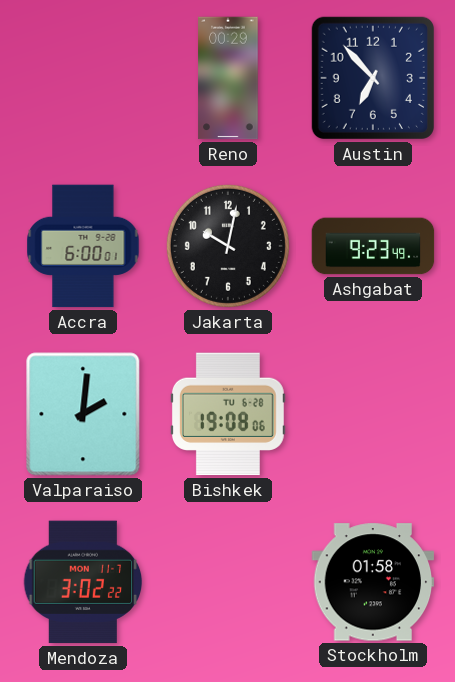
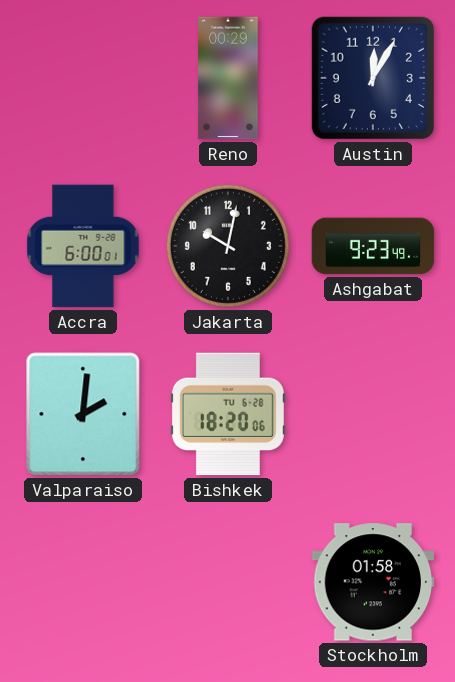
Austin: 6:53 -> 12:05
Bishkek: 19:08 -> 18:20
Mendoza: 3:02 -> none
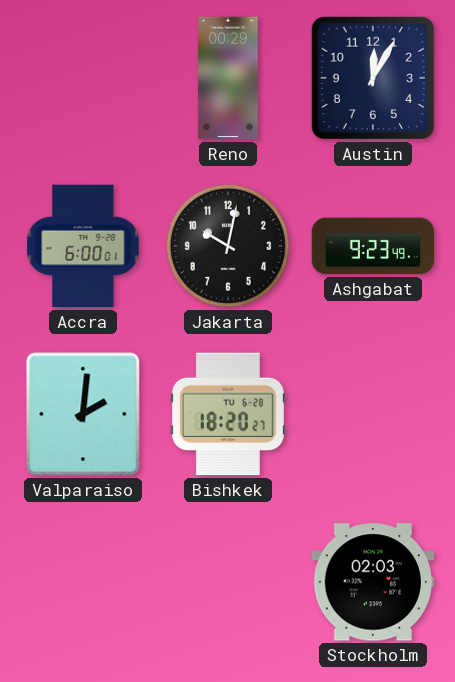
Bishkek: 18:20:06 -> 18:20:27
Stockholm: 01:58 -> 02:03
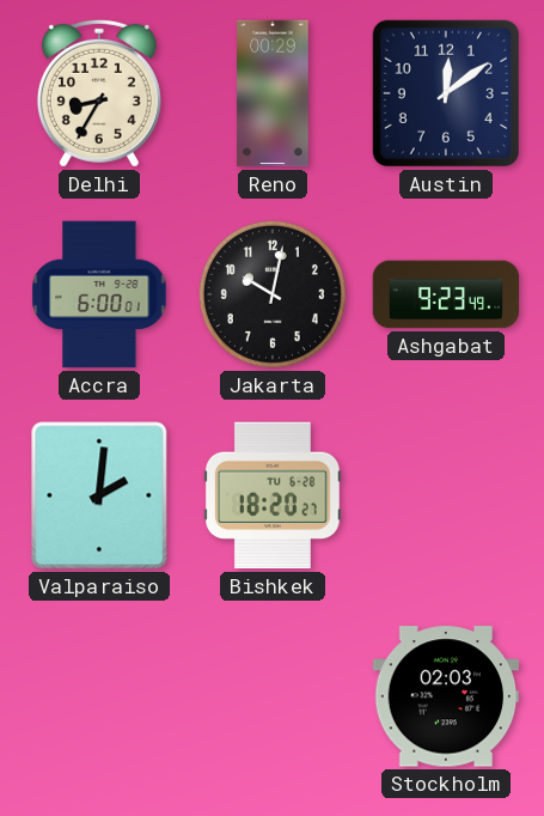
Delhi: none -> 8:35
Austin: 12:05 -> 12:09
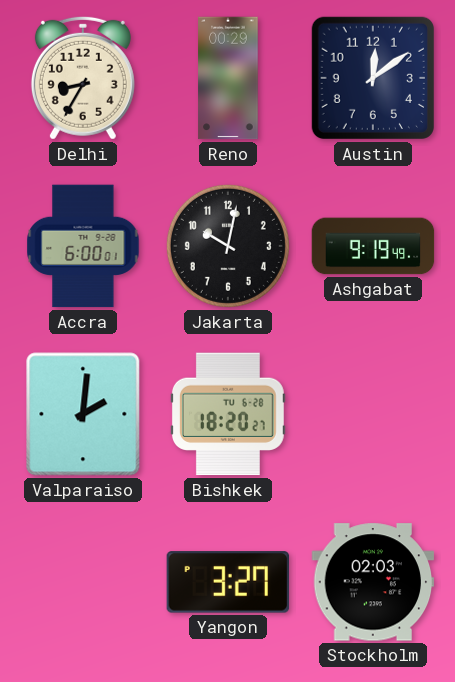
Ashgabat: 9:23 -> 9:19
Yangon: none -> 3:27
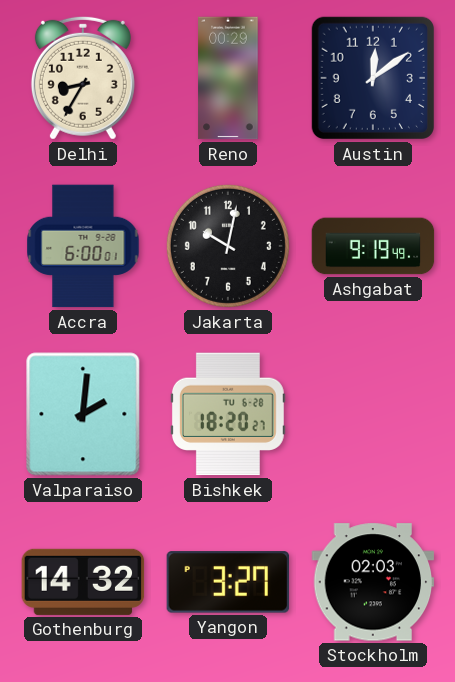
Gothenburg: none -> 14:32
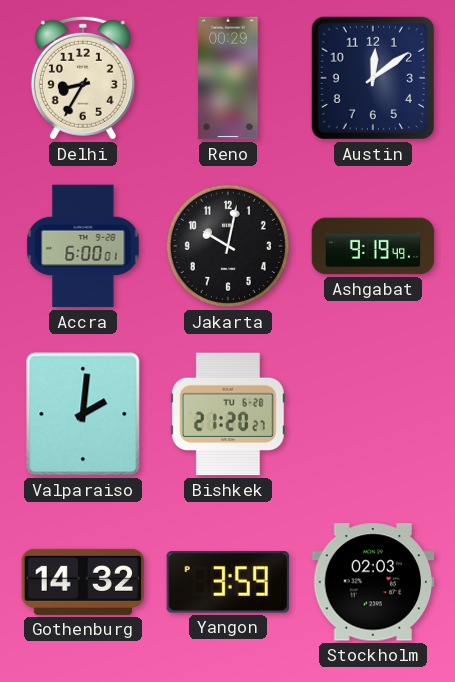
Bishkek: 18:20 -> 21:20
Yangon: 3:27 -> 3:59
